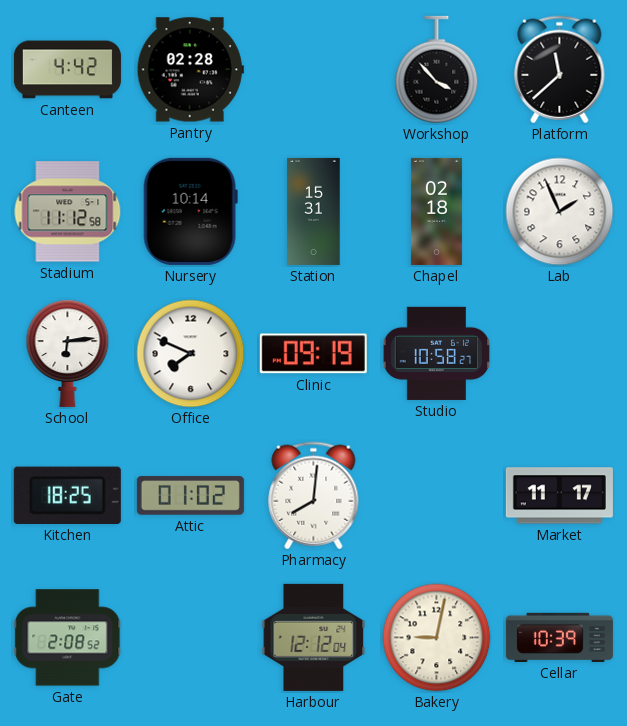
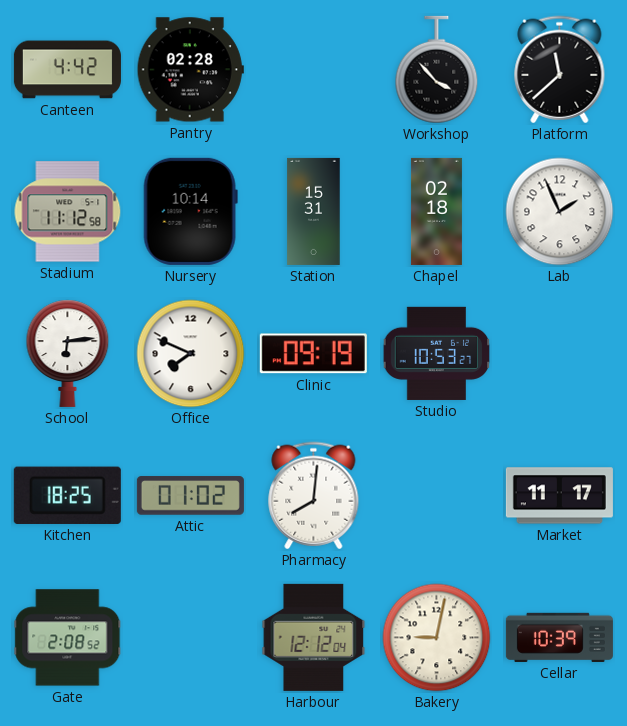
Studio: 10:58 -> 10:53
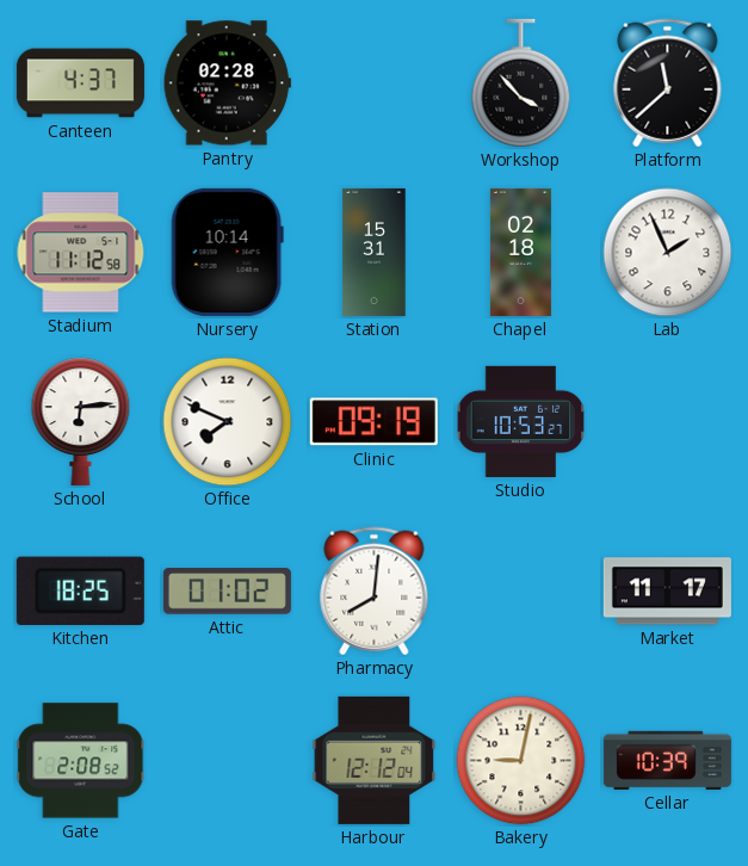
Canteen: 4:42 -> 4:37
